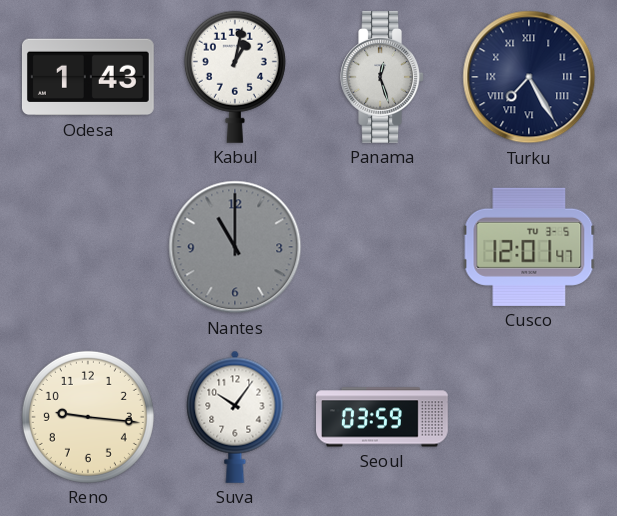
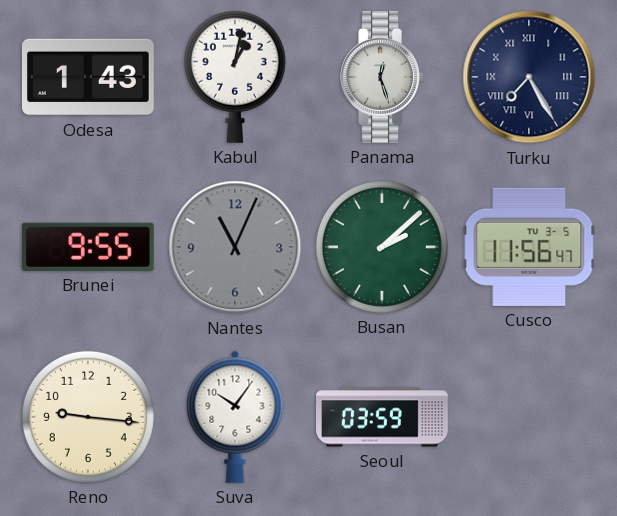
Brunei: none -> 9:55
Nantes: 11:00 -> 11:04
Busan: none -> 2:08
Cusco: 12:01 -> 11:56
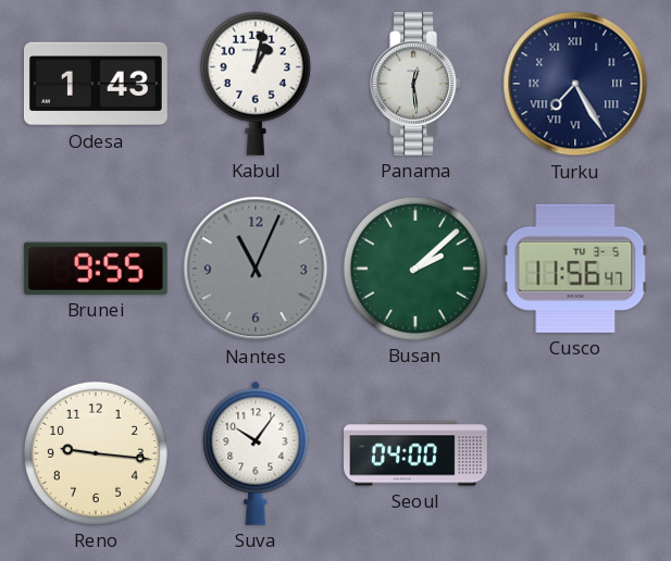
Panama: 12:27 -> 12:29
Seoul: 03:59 -> 04:00
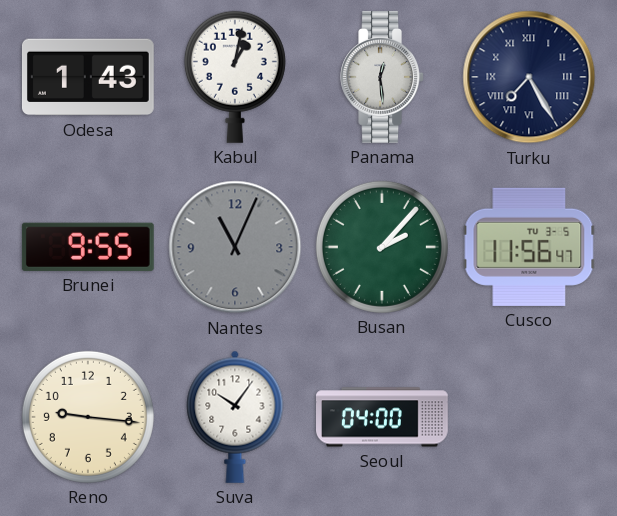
Busan: 2:08 -> 2:07
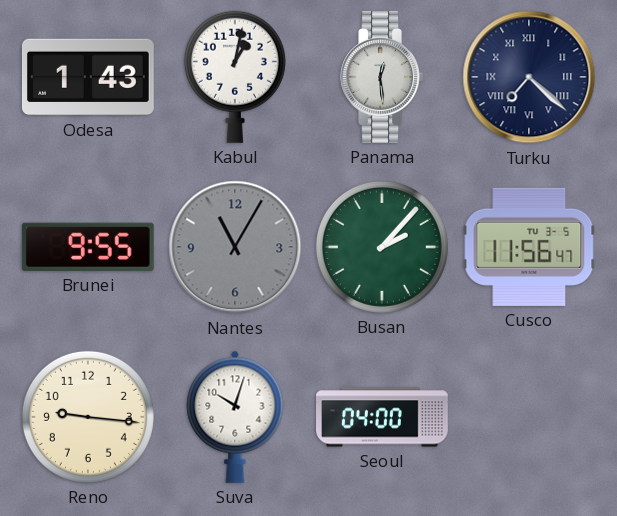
Turku: 7:25 -> 7:22
Nantes: 11:04 -> 11:05
Suva: 10:06 -> 10:03
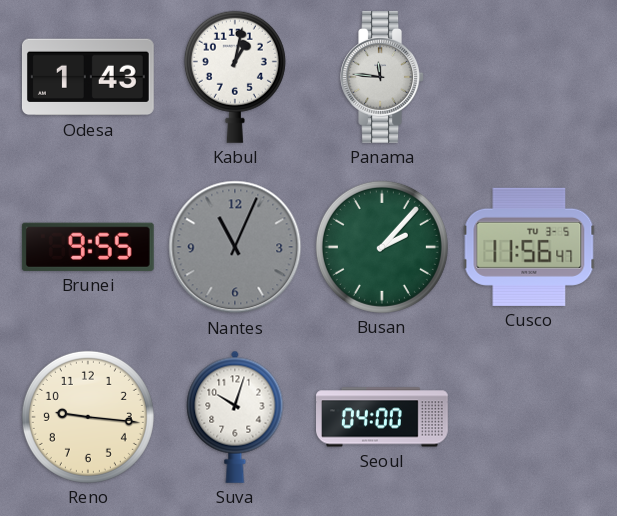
Panama: 12:29 -> 11:46
Turku: 7:22 -> none
Nantes: 11:05 -> 11:04
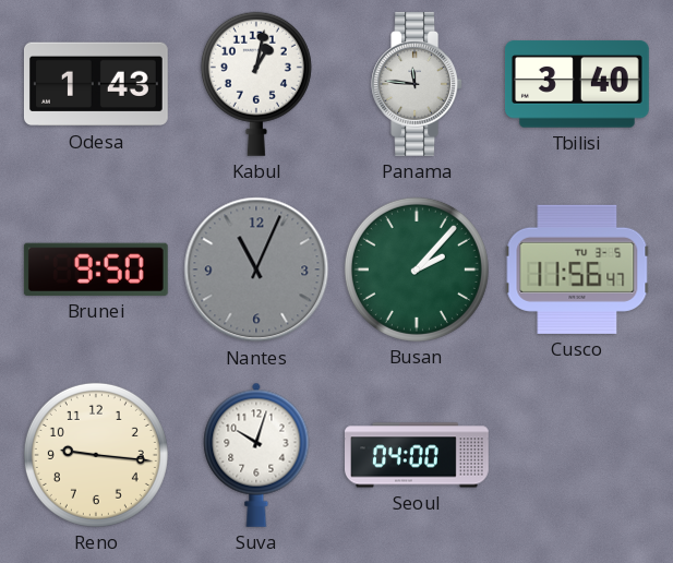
Tbilisi: none -> 3:40
Brunei: 9:55 -> 9:50
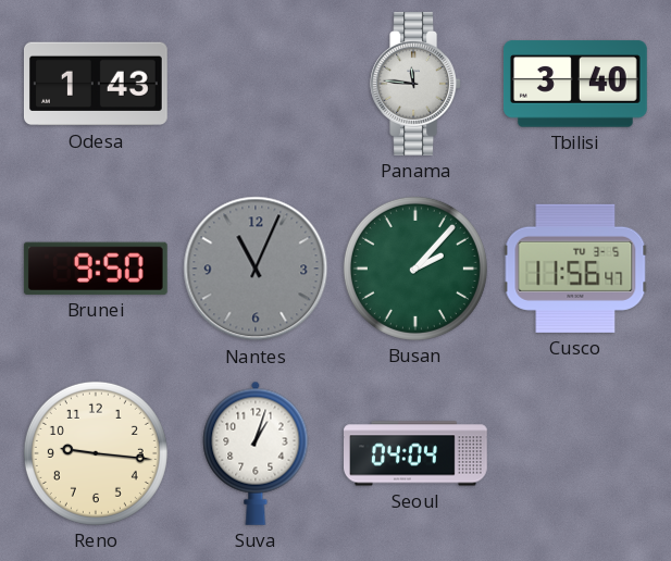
Kabul: 1:02 -> none
Suva: 10:03 -> 1:03
Seoul: 04:00 -> 04:04
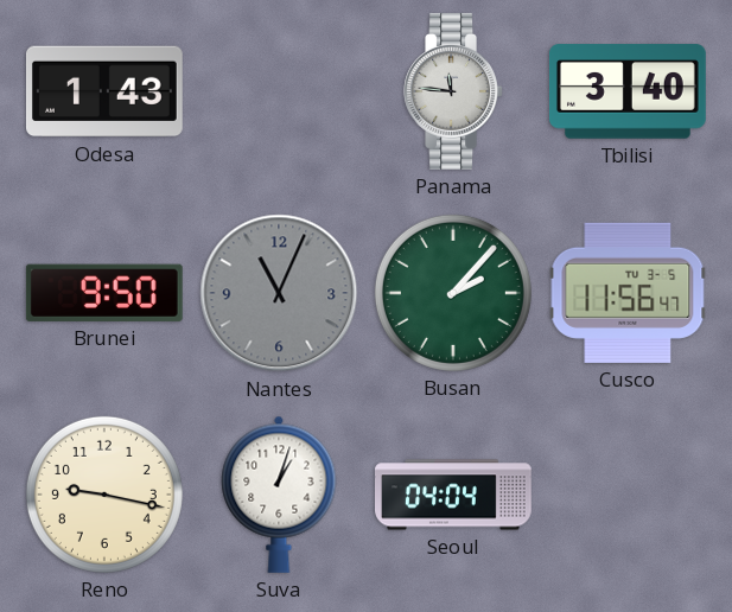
Reno: 9:16 -> 9:17
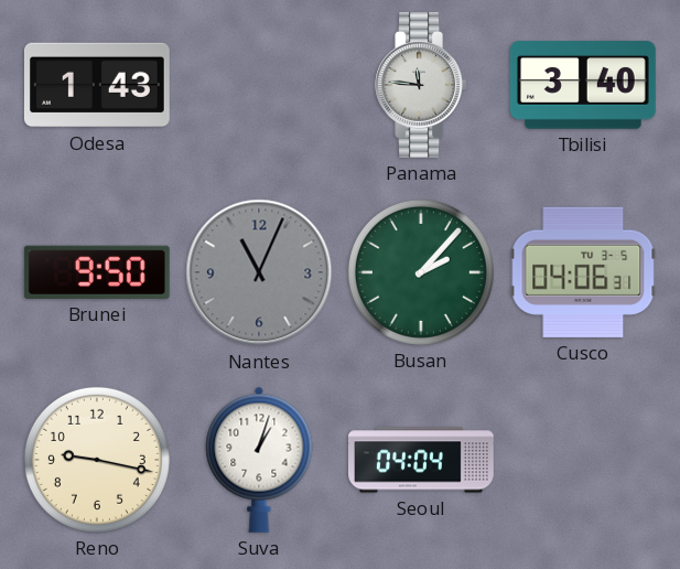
Cusco: 11:56 -> 04:06
